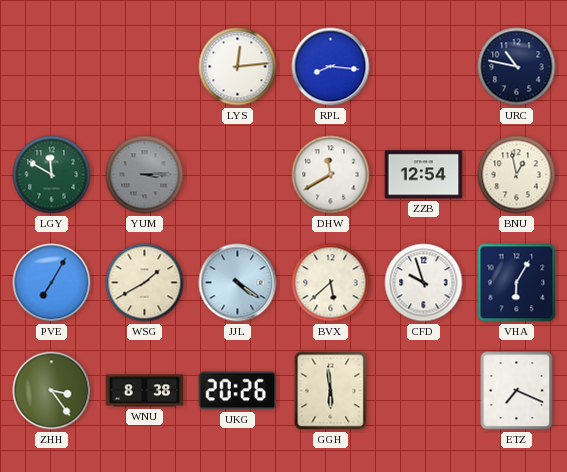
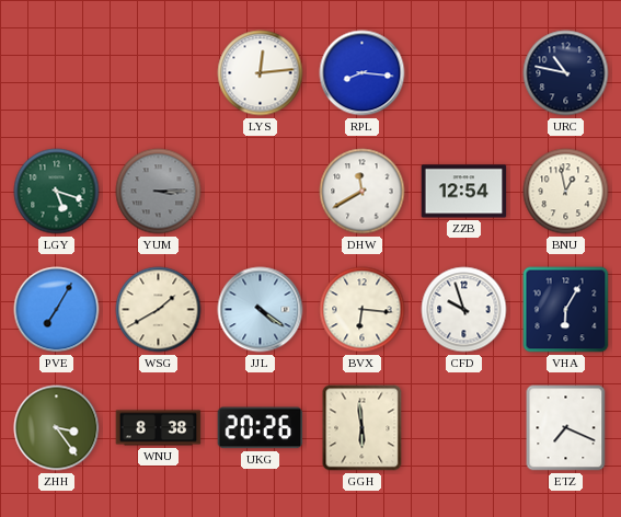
LGY: 11:50 -> 5:18
BVX: 5:38 -> 6:16
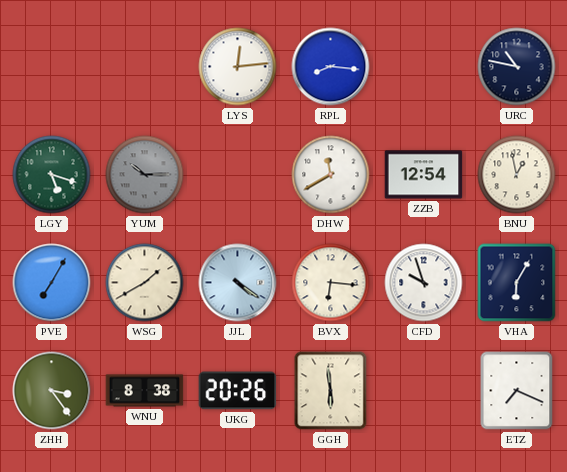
YUM: 3:15 -> 10:15
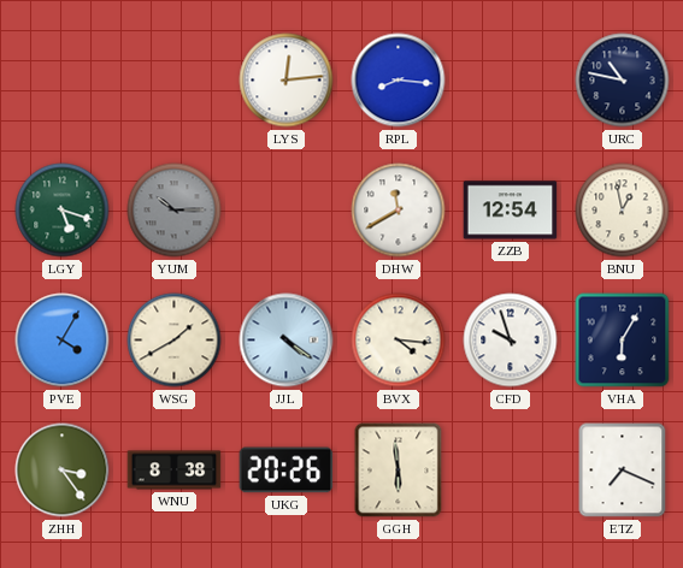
PVE: 7:05 -> 4:05
BVX: 6:16 -> 4:16
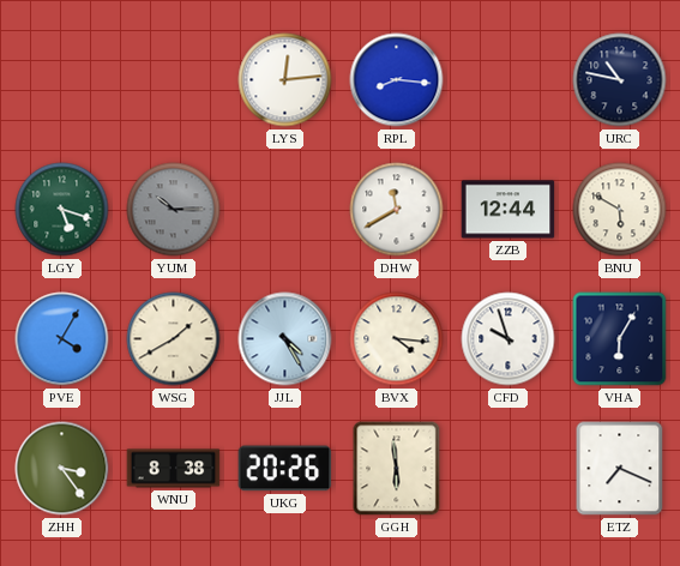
ZZB: 12:54 -> 12:44
BNU: 12:58 -> 5:50
JJL: 4:21 -> 4:25
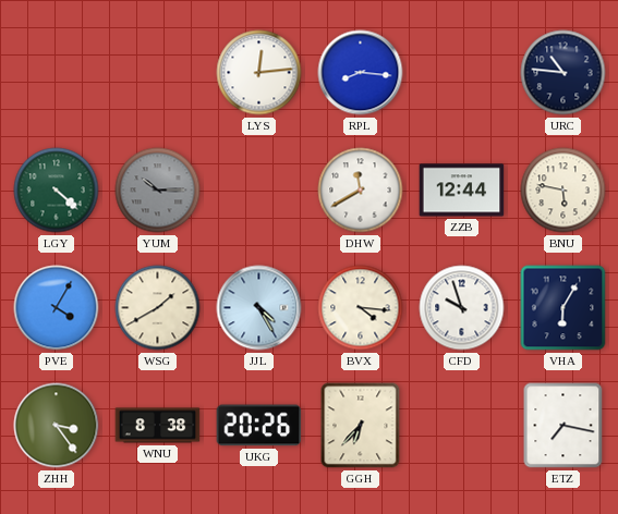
URC: 10:47 -> 10:46
LGY: 5:18 -> 4:22
BNU: 5:50 -> 5:47
GGH: 5:59 -> 6:37
ETZ: 7:19 -> 7:17
